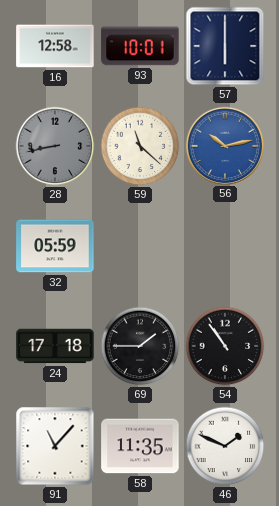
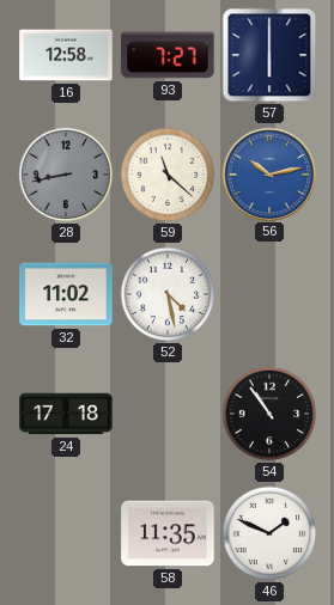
93: 10:01 -> 7:27
32: 05:59 -> 11:02
52: none -> 4:28
69: 1:45 -> none
91: 11:07 -> none
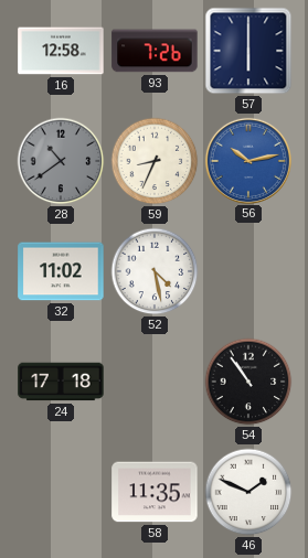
93: 7:27 -> 7:26
28: 8:43 -> 10:39
59: 11:22 -> 8:34
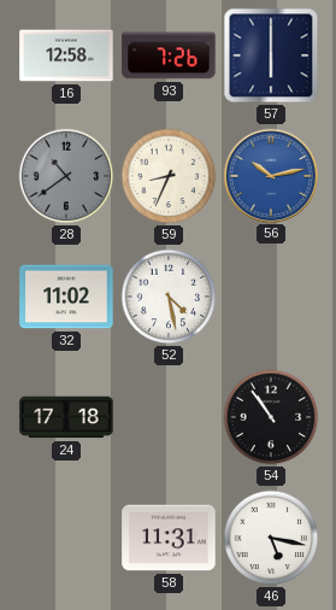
58: 11:35 -> 11:31
46: 1:49 -> 5:17
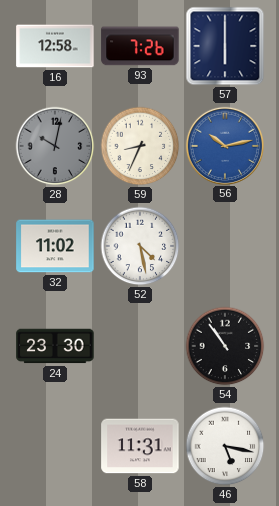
28: 10:39 -> 10:02
24: 17:18 -> 23:30
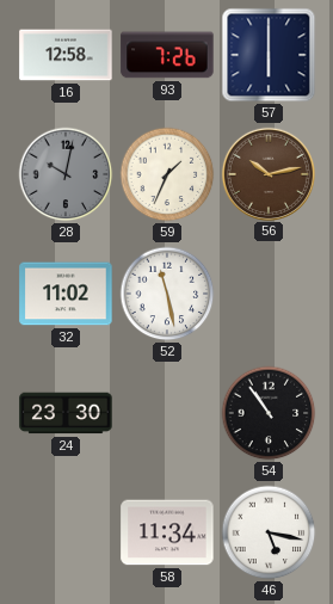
59: 8:34 -> 1:34
56 dial: blue -> brown
52: 4:28 -> 11:28
58: 11:31 -> 11:34
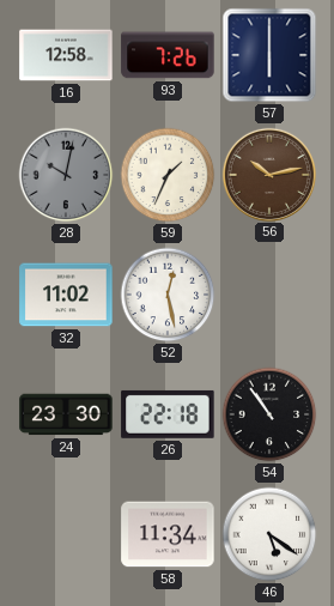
52: 11:28 -> 12:28
26: none -> 22:18
46: 5:17 -> 5:21
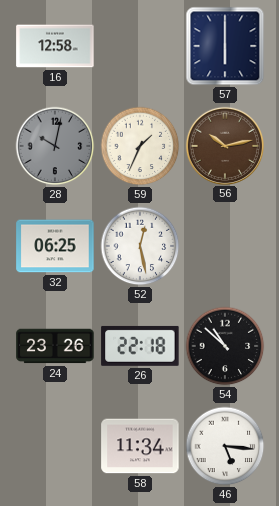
93: 7:26 -> none
32: 11:02 -> 06:25
24: 23:30 -> 23:26
54: 10:54 -> 10:52
46: 5:21 -> 5:16
